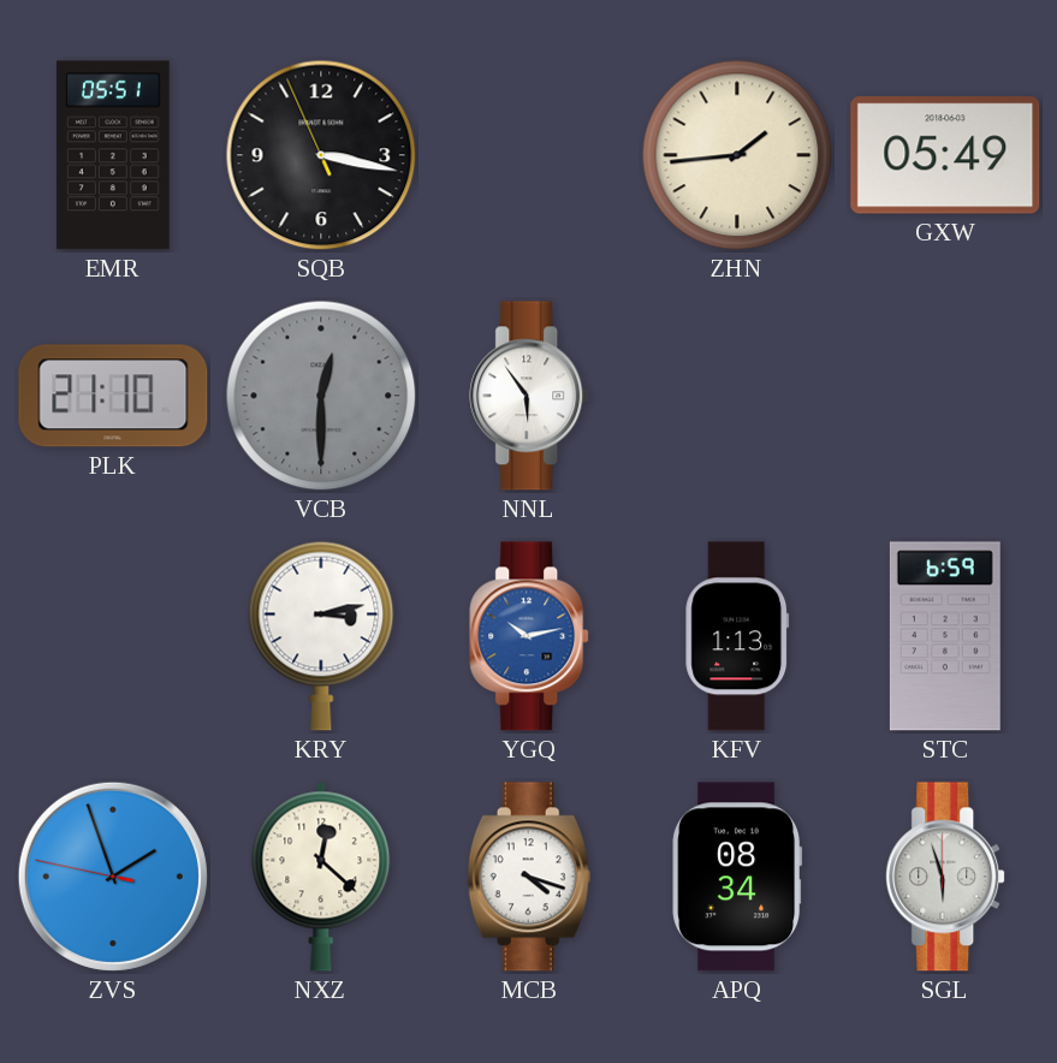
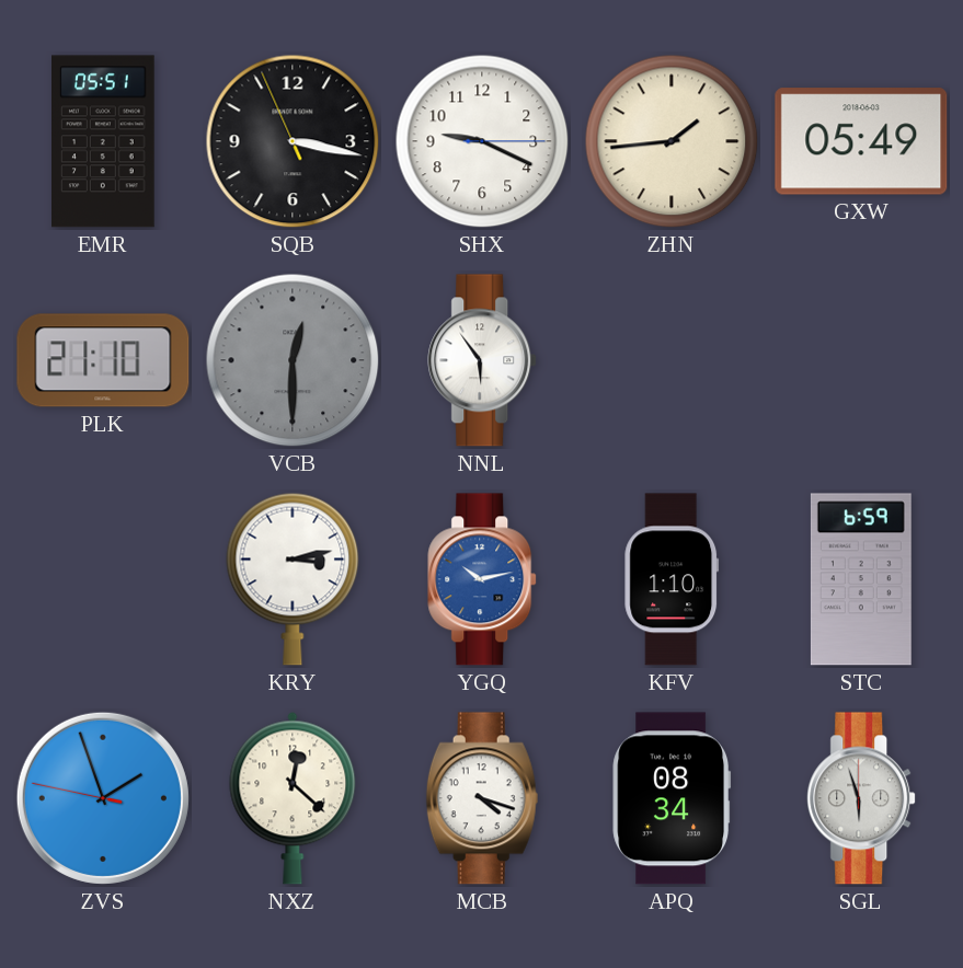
SHX: none -> 9:19
KFV: 1:13 -> 1:10
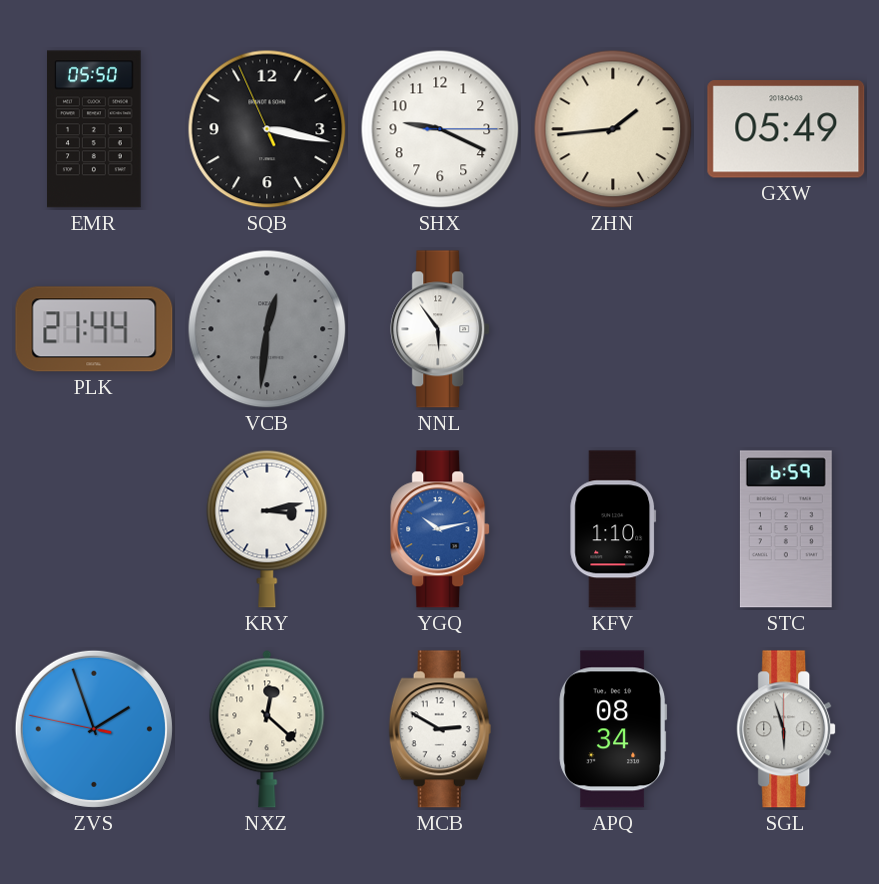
EMR: 05:51 -> 05:50
PLK: 21:10 -> 21:44
VCB: 12:30 -> 12:31
MCB: 4:18 -> 2:50
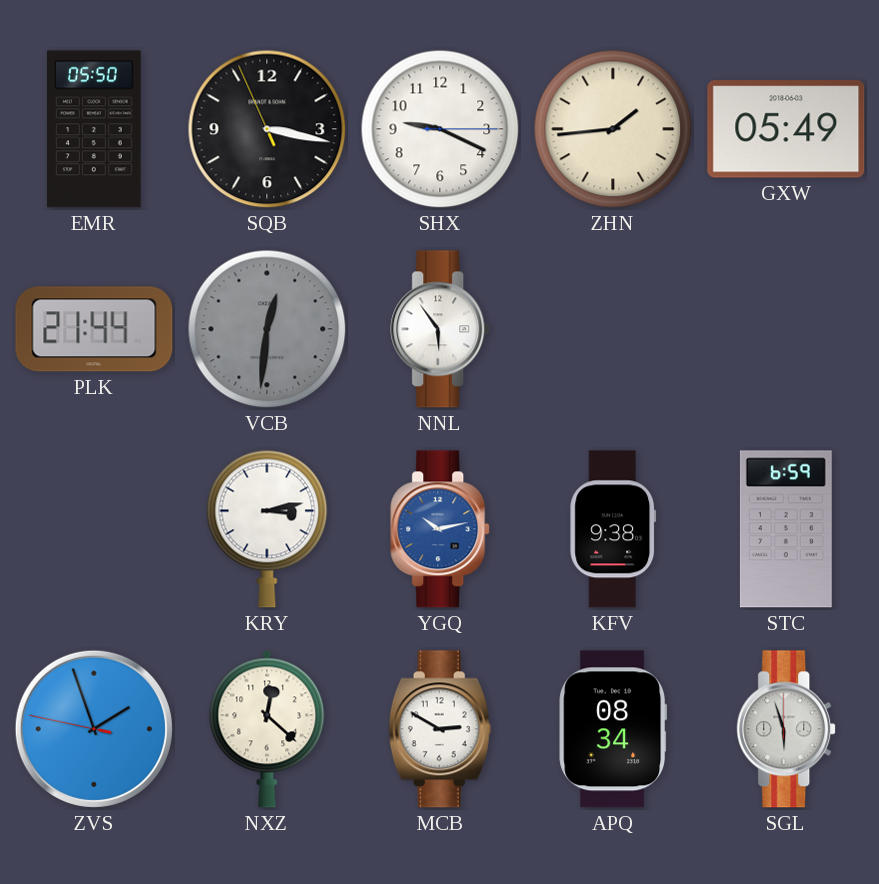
KFV: 1:10 -> 9:38
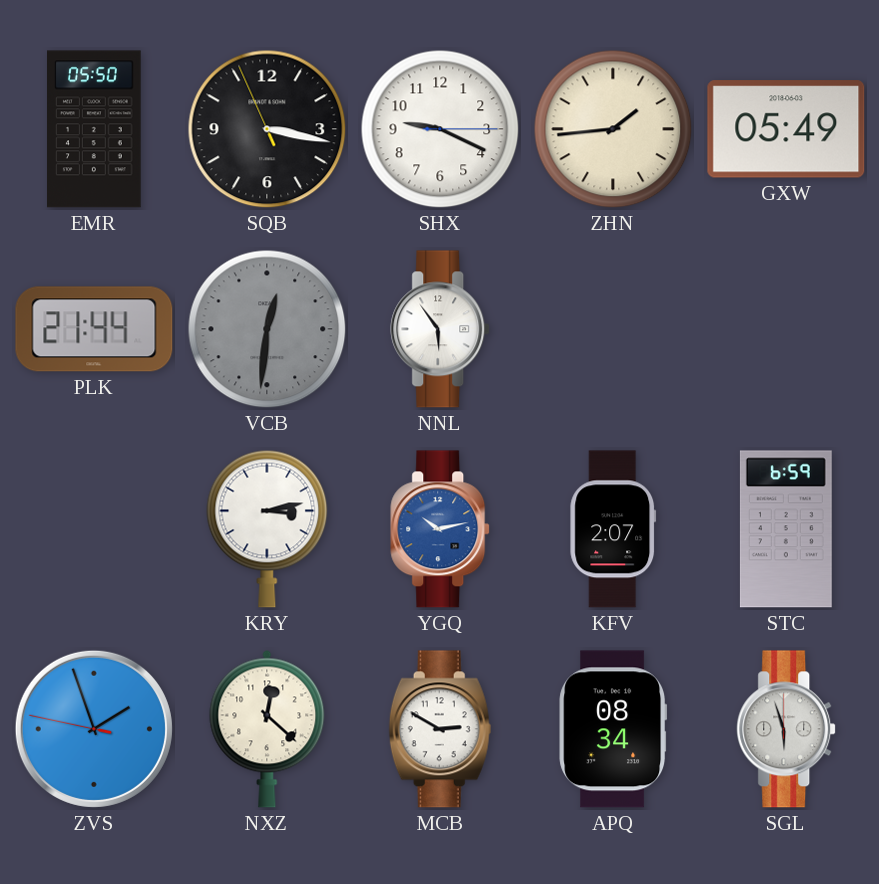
KFV: 9:38 -> 2:07
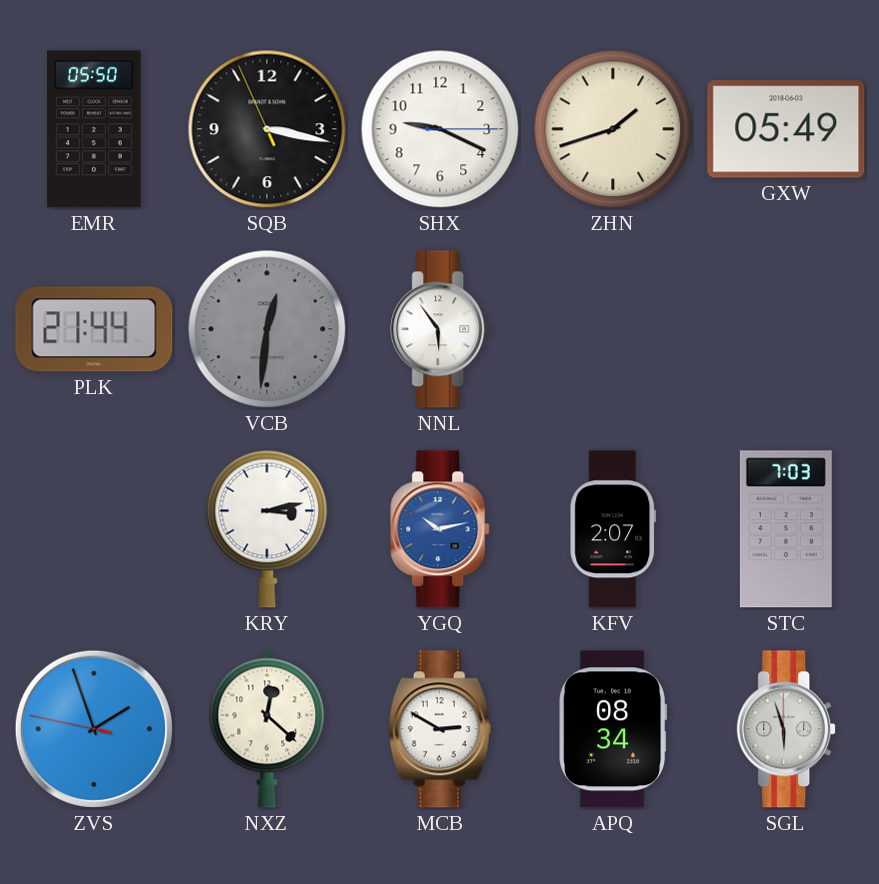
ZHN: 1:44 -> 1:42
STC: 6:59 -> 7:03
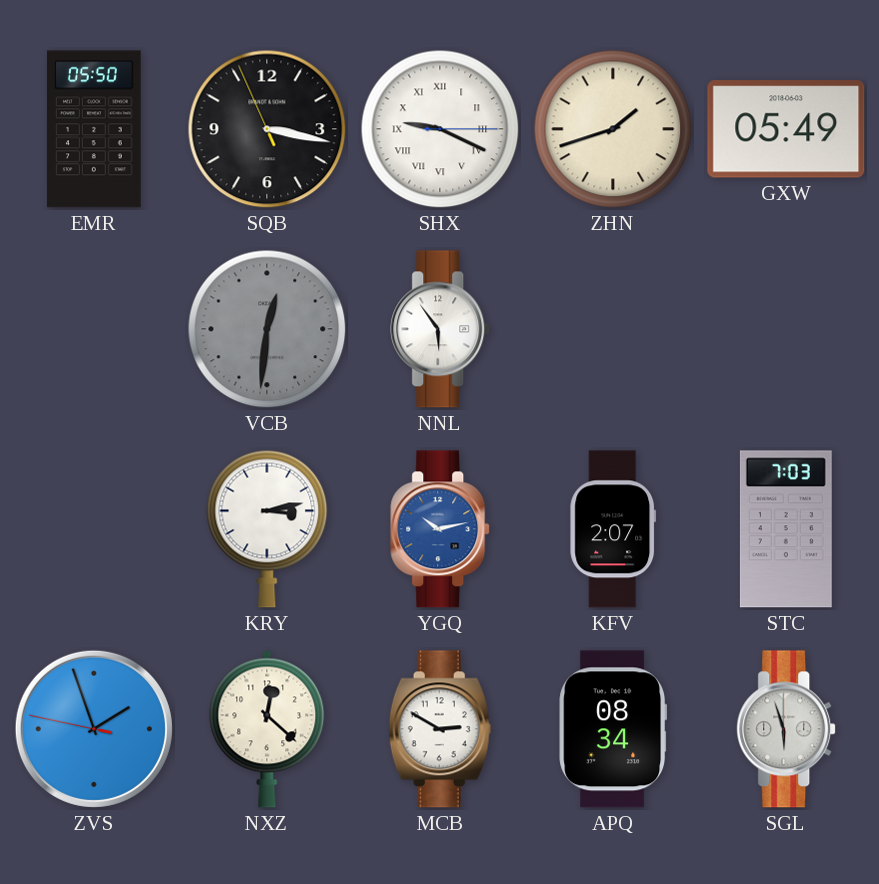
SHX numerals: Arabic -> Roman
PLK: 21:44 -> none
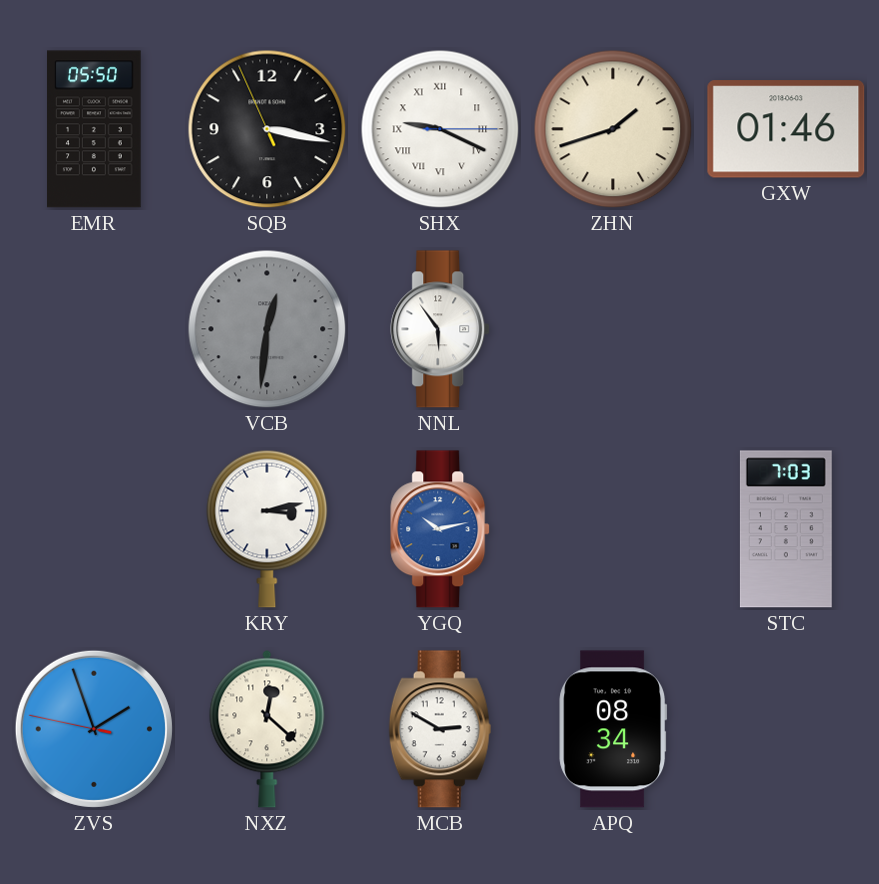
GXW: 05:49 -> 01:46
KFV: 2:07 -> none
SGL: 5:57 -> none
